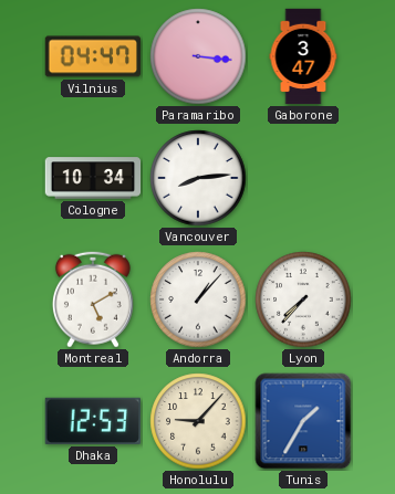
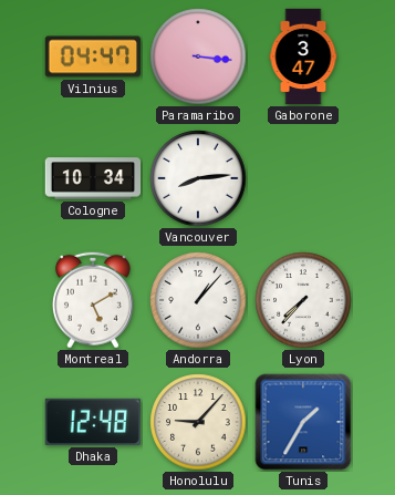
Dhaka: 12:53 -> 12:48
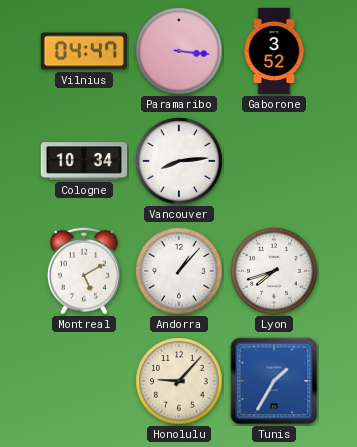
Gaborone: 3:47 -> 3:52
Lyon: 7:37 -> 7:42
Dhaka: 12:48 -> none
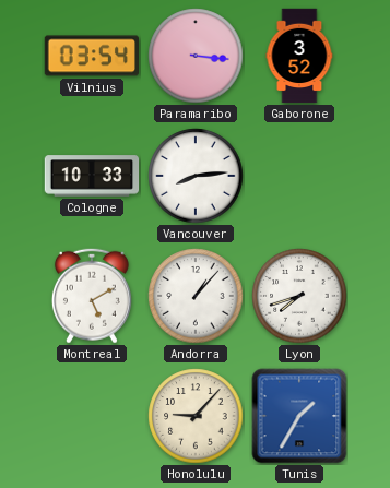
Vilnius: 04:47 -> 03:54
Cologne: 10:34 -> 10:33
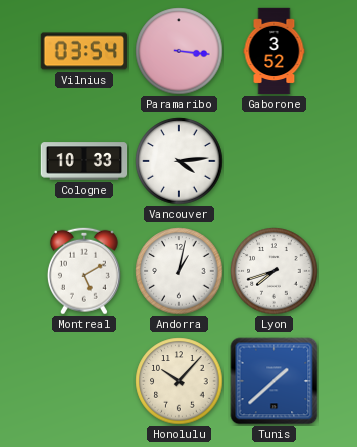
Vancouver: 8:14 -> 4:14
Andorra: 1:07 -> 1:02
Honolulu: 9:07 -> 10:07
Tunis: 1:35 -> 1:38
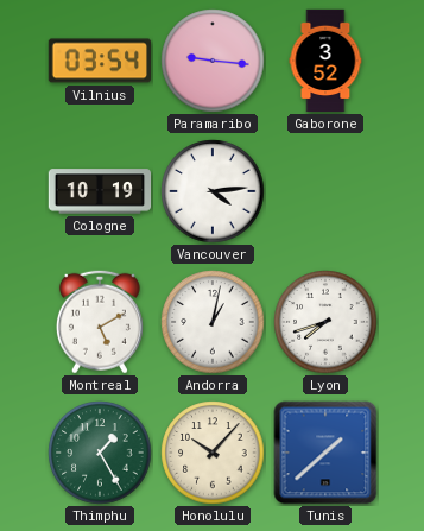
Paramaribo: 3:16 -> 9:16
Cologne: 10:33 -> 10:19
Thimphu: none -> 1:25
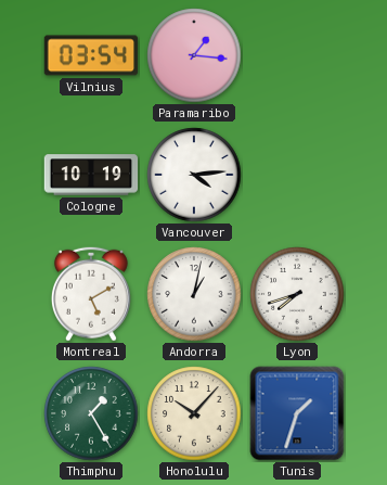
Paramaribo: 9:16 -> 1:16
Gaborone: 3:52 -> none
Tunis: 1:38 -> 1:33
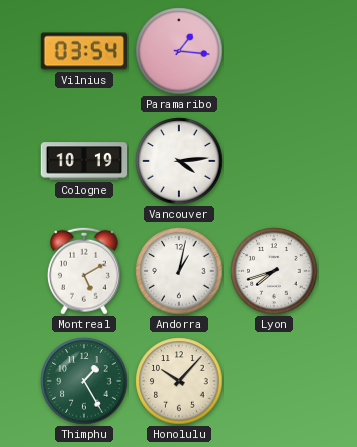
Tunis: 1:33 -> none
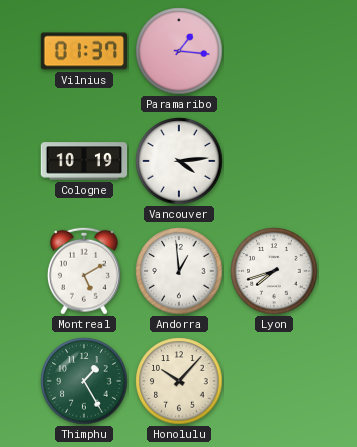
Vilnius: 03:54 -> 01:37
Andorra: 1:02 -> 12:59
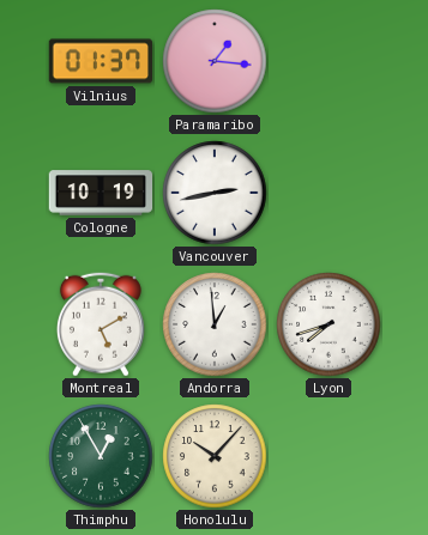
Vancouver: 4:14 -> 2:43
Thimphu: 1:25 -> 12:55
